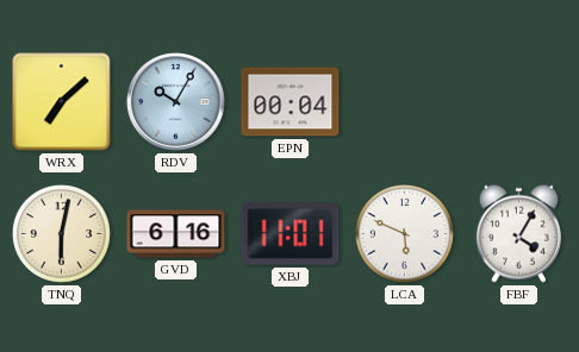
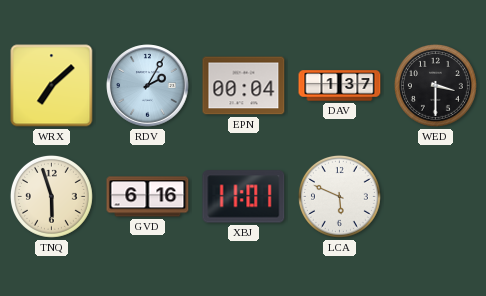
RDV: 10:05 -> 2:05
DAV: none -> 1:37
WED: none -> 3:30
TNQ: 6:02 -> 5:57
FBF: 4:05 -> none
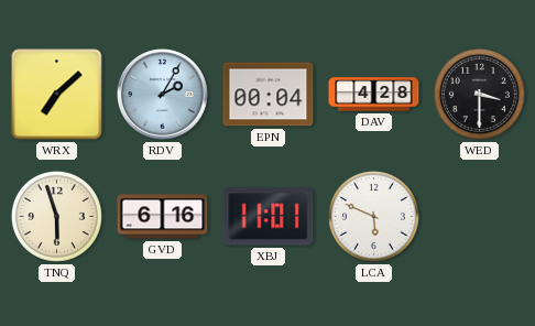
DAV: 1:37 -> 4:28
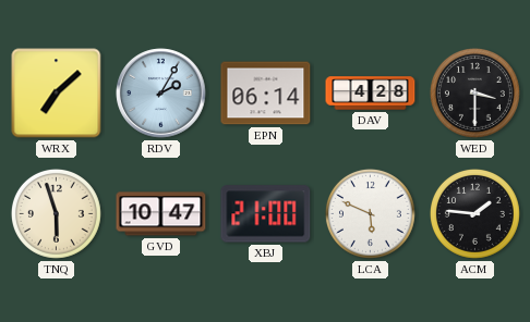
EPN: 00:04 -> 06:14
GVD: 6:16 -> 10:47
XBJ: 11:01 -> 21:00
ACM: none -> 1:46
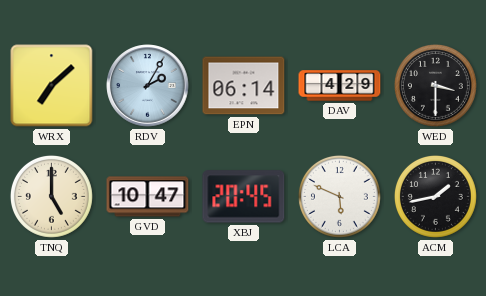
DAV: 4:28 -> 4:29
TNQ: 5:57 -> 5:00
XBJ: 21:00 -> 20:45
ACM: 1:46 -> 1:43
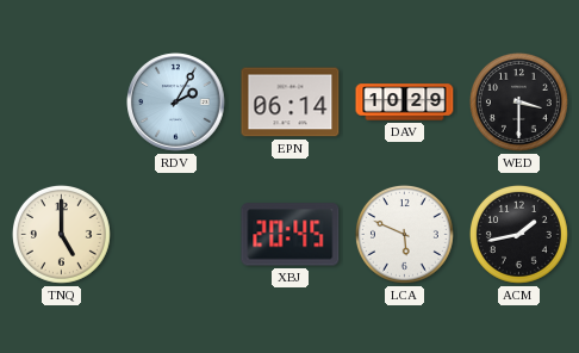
WRX: 7:08 -> none
DAV: 4:29 -> 10:29
GVD: 10:47 -> none
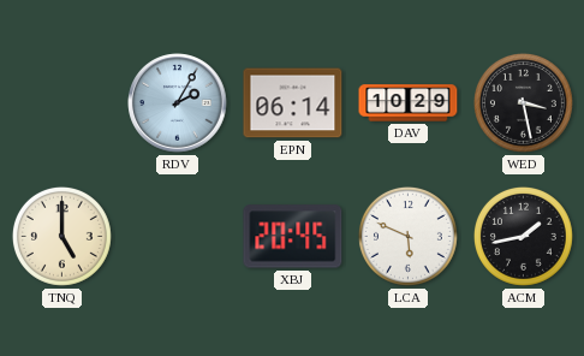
WED: 3:30 -> 3:28
